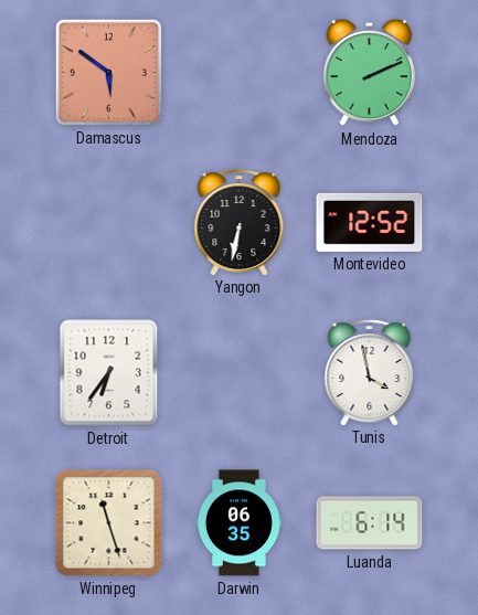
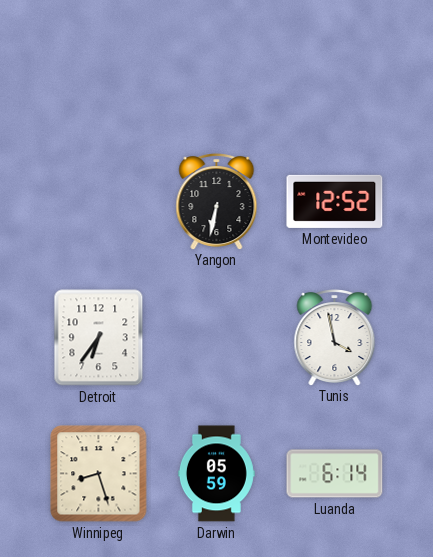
Damascus: 5:51 -> none
Mendoza: 2:11 -> none
Winnipeg: 11:27 -> 8:27
Darwin: 06:35 -> 05:59
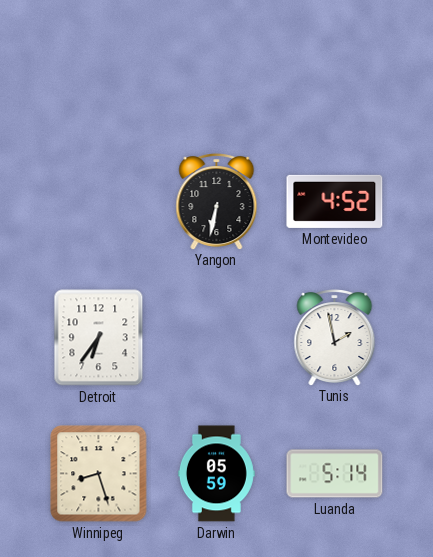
Montevideo: 12:52 -> 4:52
Tunis: 3:58 -> 1:58
Luanda: 6:14 -> 5:14
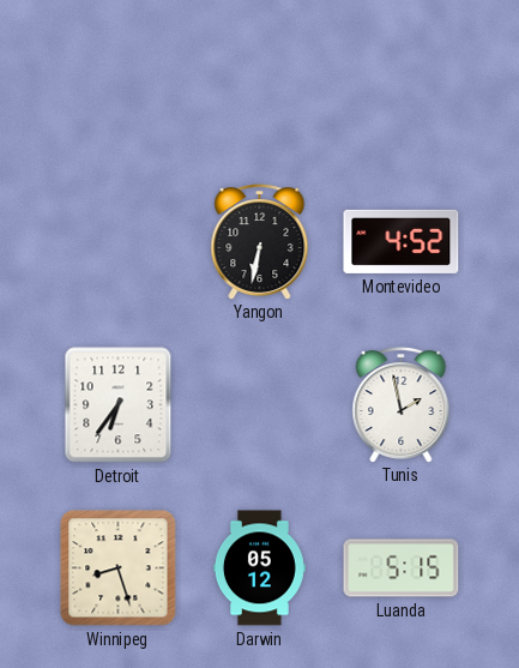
Darwin: 05:59 -> 05:12
Luanda: 5:14 -> 5:15
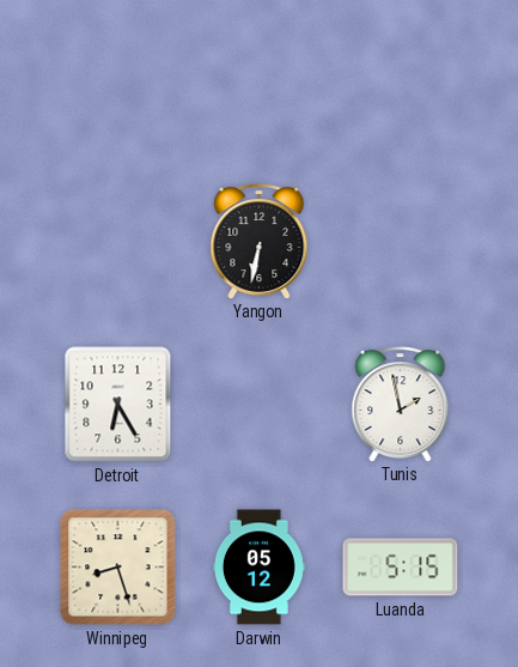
Montevideo: 4:52 -> none
Detroit: 6:36 -> 6:25
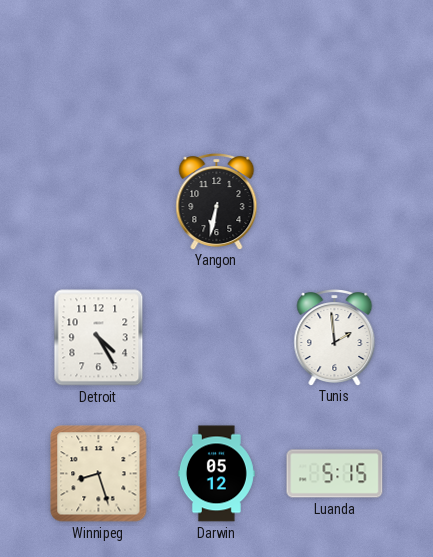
Detroit: 6:25 -> 4:25
Tunis: 1:58 -> 1:59
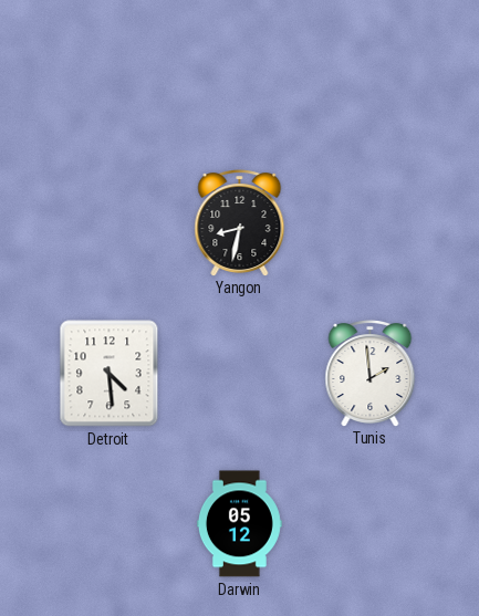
Yangon: 6:32 -> 8:32
Detroit: 4:25 -> 4:29
Winnipeg: 8:27 -> none
Luanda: 5:15 -> none
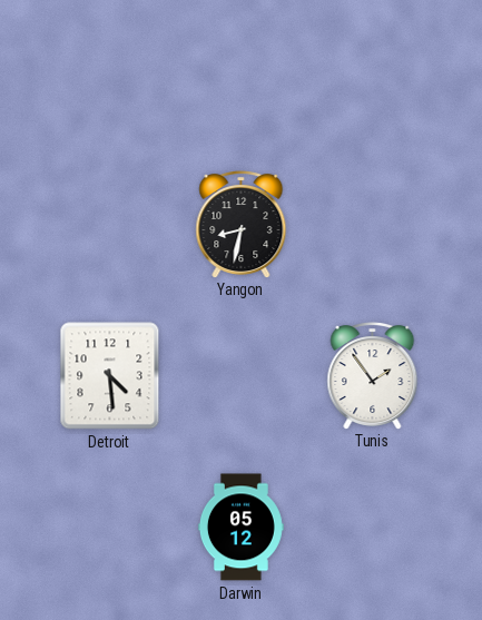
Tunis: 1:59 -> 1:54
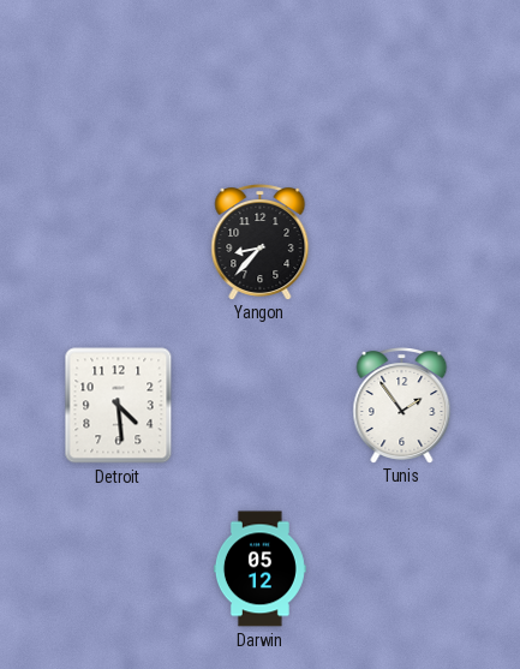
Yangon: 8:32 -> 8:37
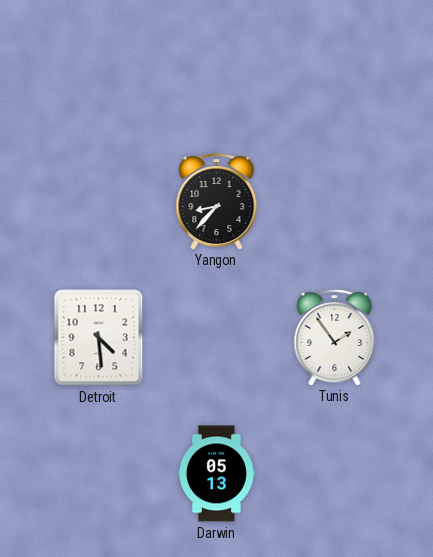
Darwin: 05:12 -> 05:13
